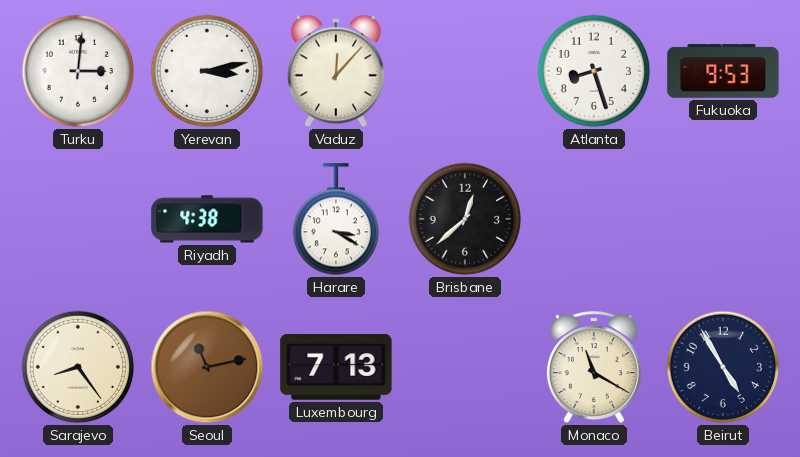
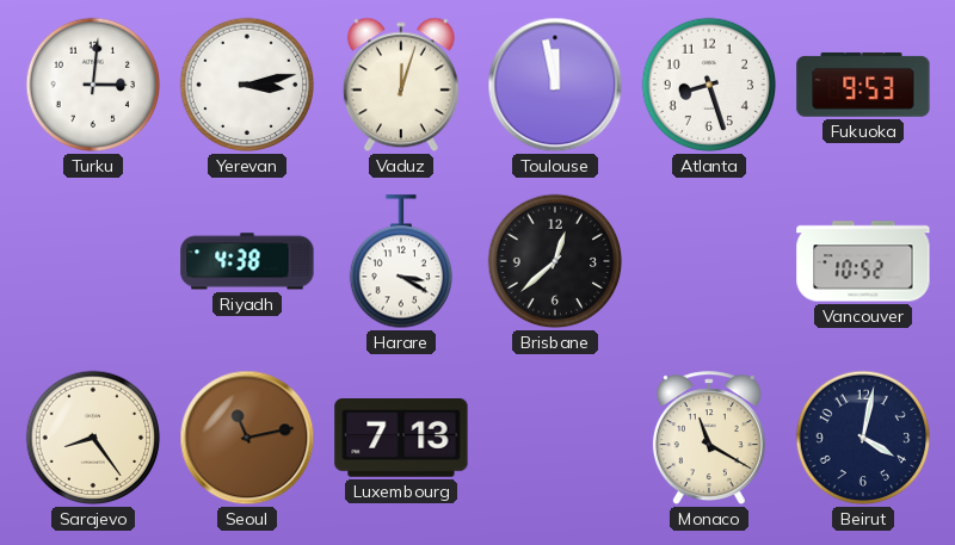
Vaduz: 12:07 -> 12:03
Toulouse: none -> 11:58
Vancouver: none -> 10:52
Beirut: 4:55 -> 4:02
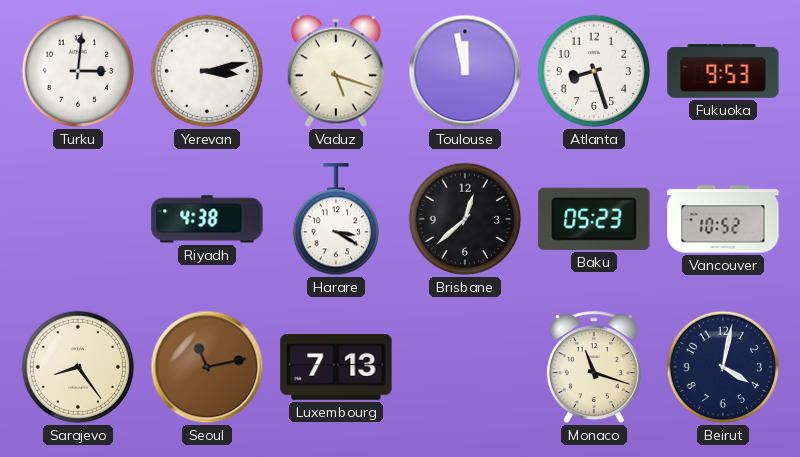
Vaduz: 12:03 -> 5:18
Baku: none -> 05:23
Monaco: 11:20 -> 11:18
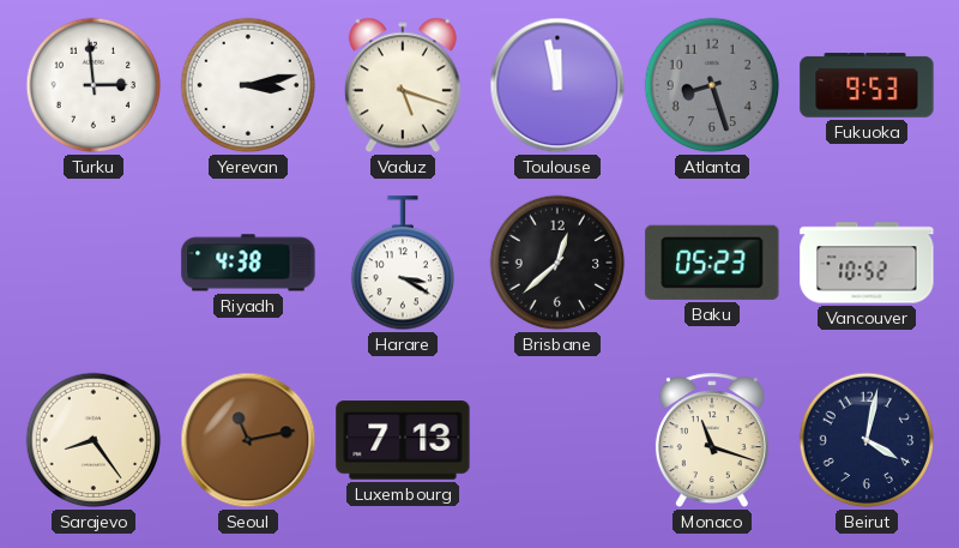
Turku: 3:01 -> 2:59
Atlanta dial: white -> grey
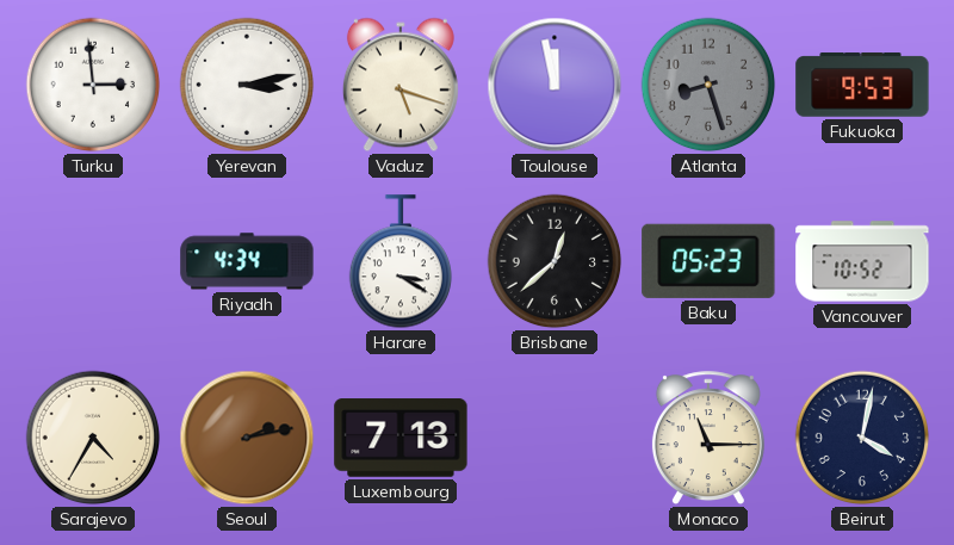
Riyadh: 4:38 -> 4:34
Sarajevo: 8:24 -> 4:35
Seoul: 11:13 -> 2:13
Monaco: 11:18 -> 11:15
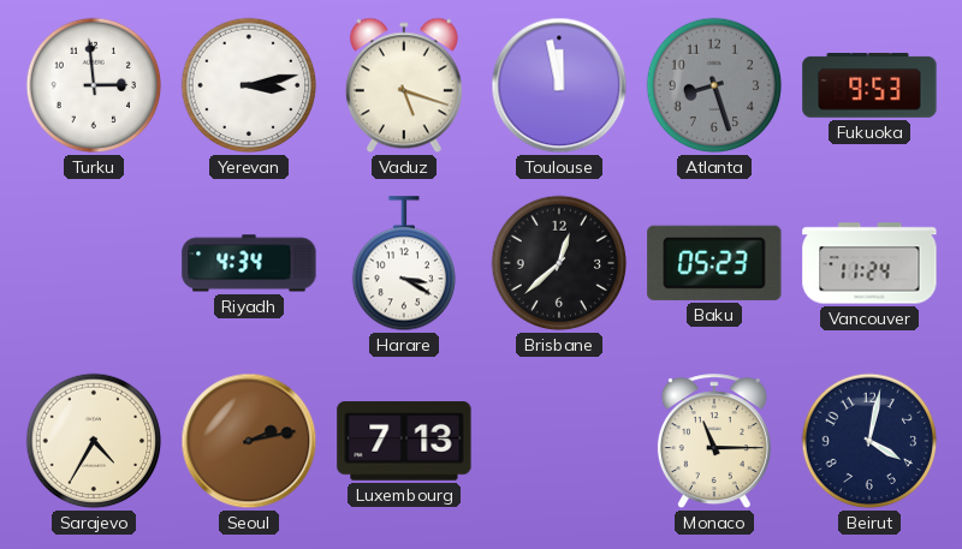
Vancouver: 10:52 -> 11:24
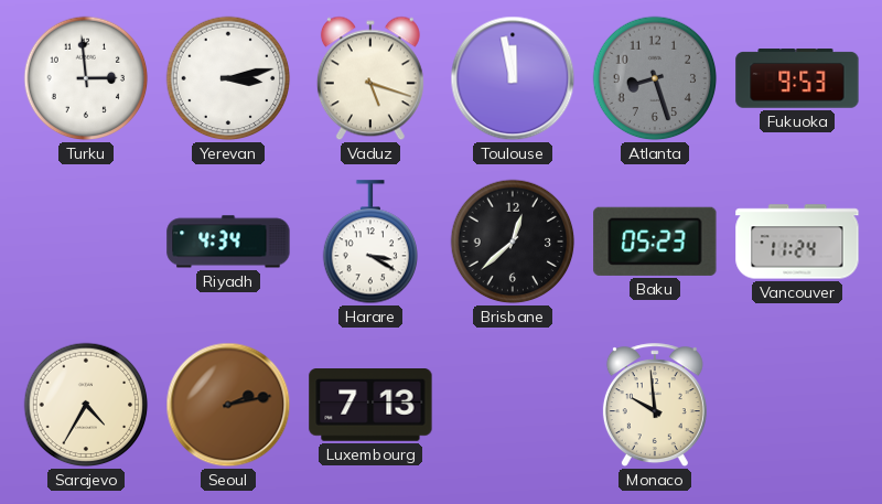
Monaco: 11:15 -> 9:59
Beirut: 4:02 -> none
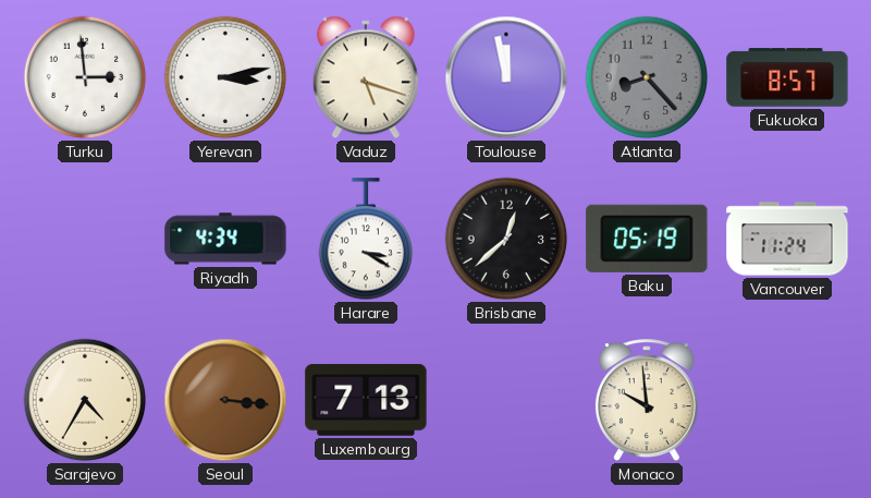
Atlanta: 8:27 -> 8:23
Fukuoka: 9:53 -> 8:57
Baku: 05:23 -> 05:19
Seoul: 2:13 -> 3:16
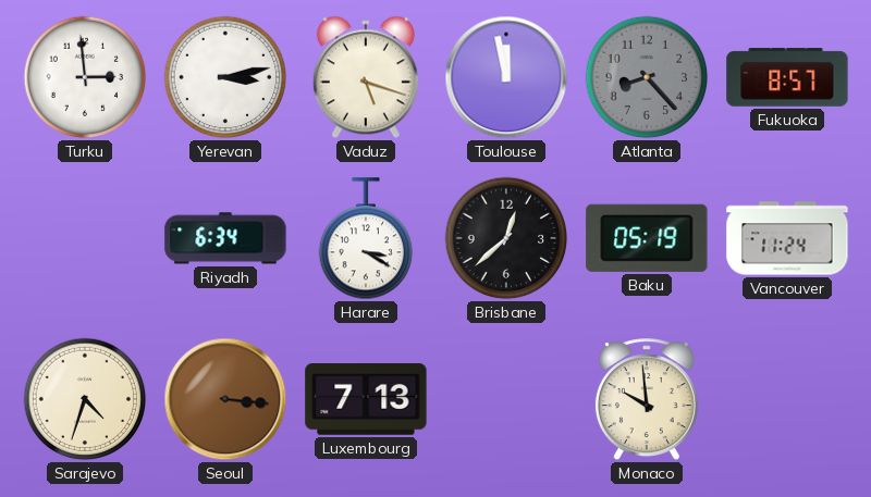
Riyadh: 4:34 -> 6:34
Sarajevo: 4:35 -> 4:33
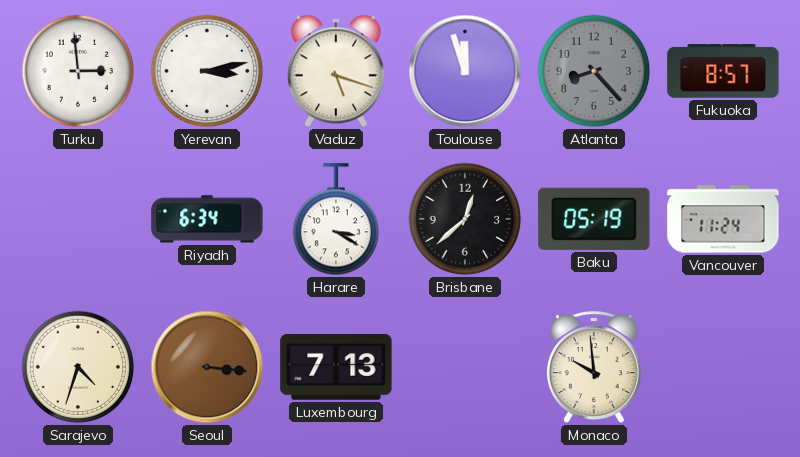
Toulouse: 11:58 -> 11:57
